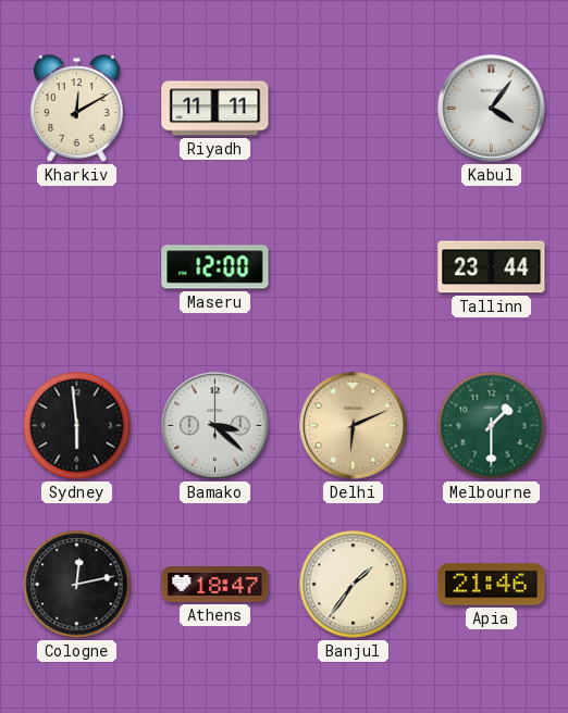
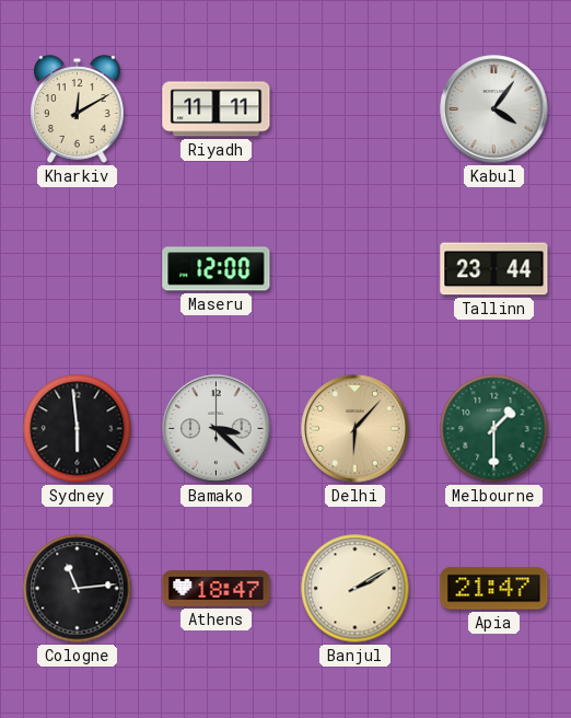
Delhi: 6:11 -> 6:07
Cologne: 12:13 -> 11:14
Banjul: 1:36 -> 2:10
Apia: 21:46 -> 21:47
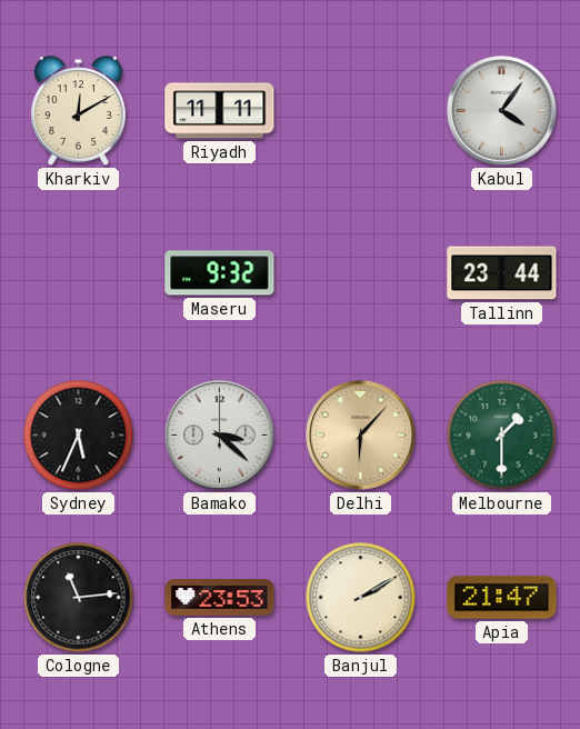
Maseru: 12:00 -> 9:32
Sydney: 5:59 -> 5:34
Athens: 18:47 -> 23:53
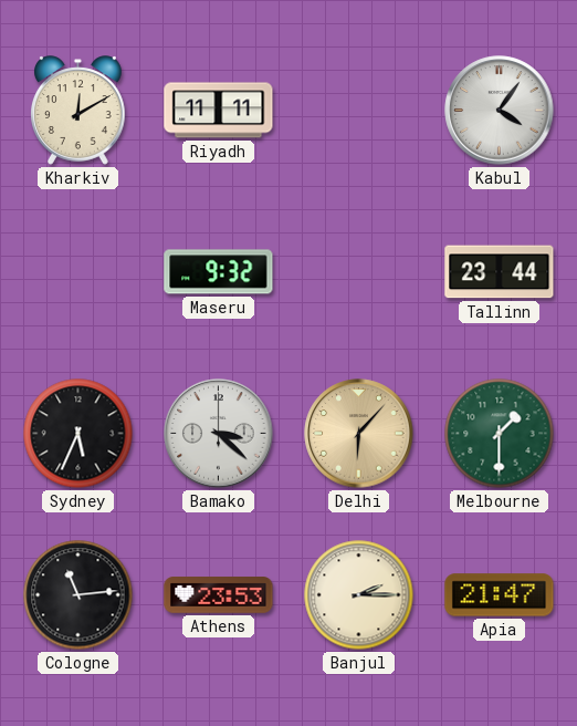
Banjul: 2:10 -> 2:15
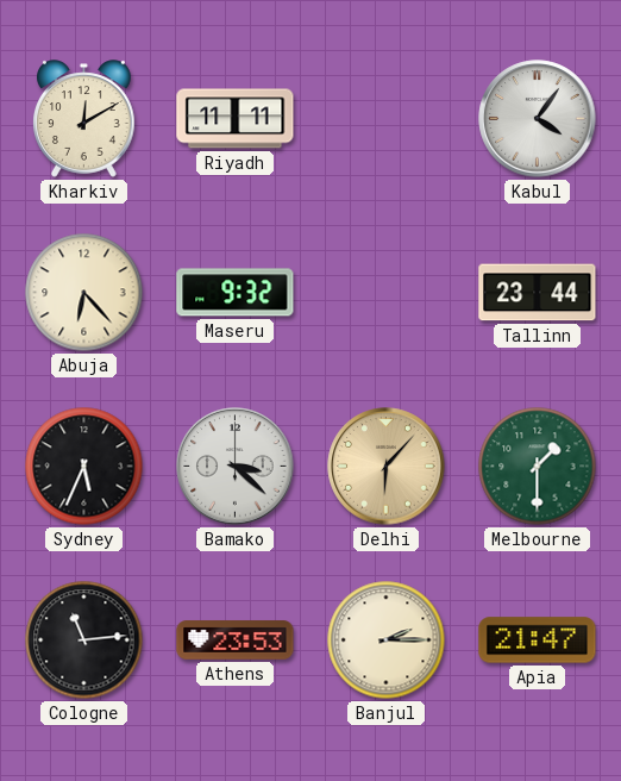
Abuja: none -> 6:23
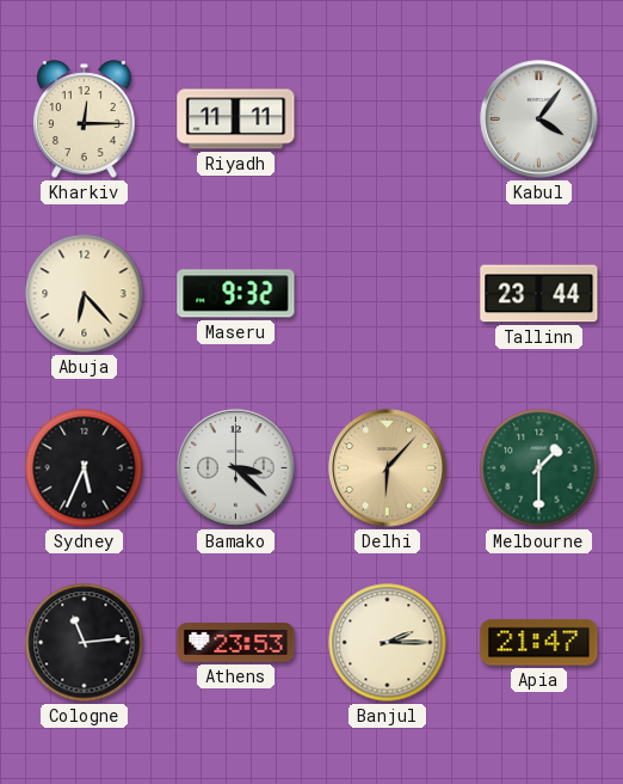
Kharkiv: 12:10 -> 12:15
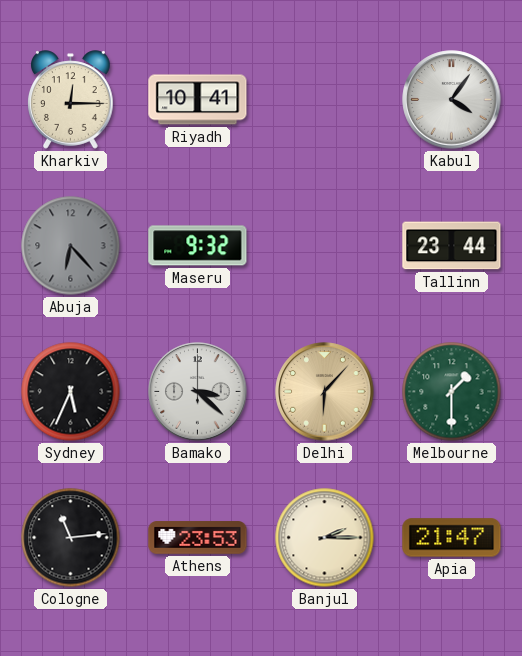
Riyadh: 11:11 -> 10:41
Abuja dial: cream -> grey
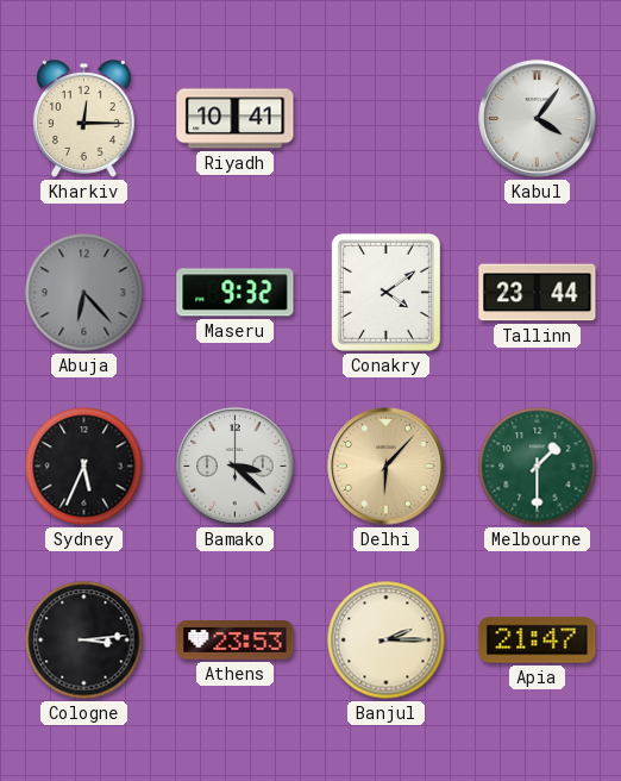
Conakry: none -> 4:09
Cologne: 11:14 -> 3:14
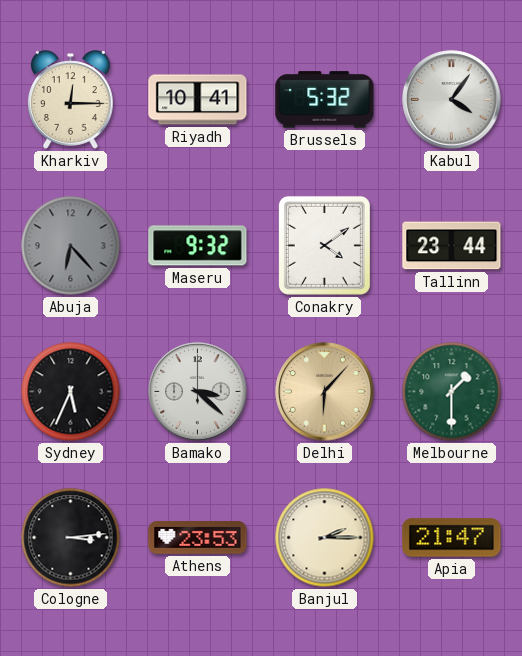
Brussels: none -> 5:32
